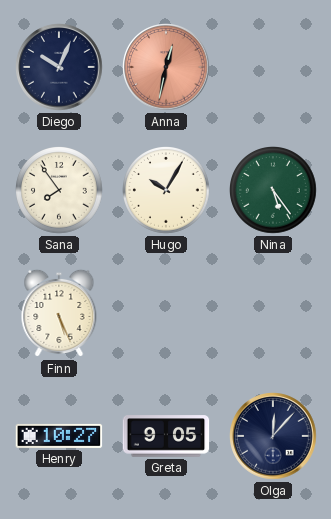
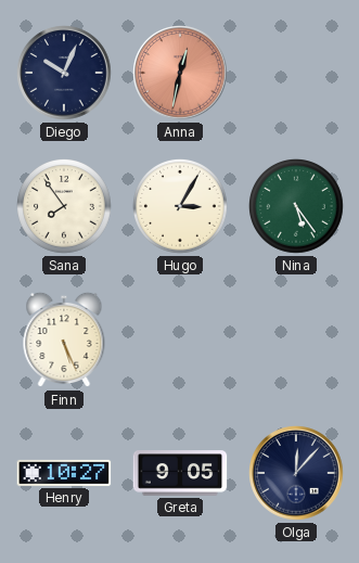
Hugo: 10:05 -> 3:05
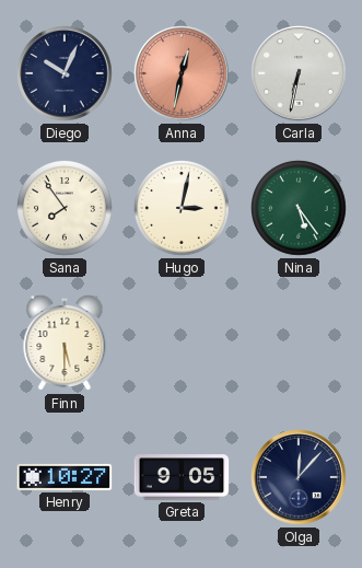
Carla: none -> 6:32
Hugo: 3:05 -> 3:02
Finn: 5:26 -> 5:30
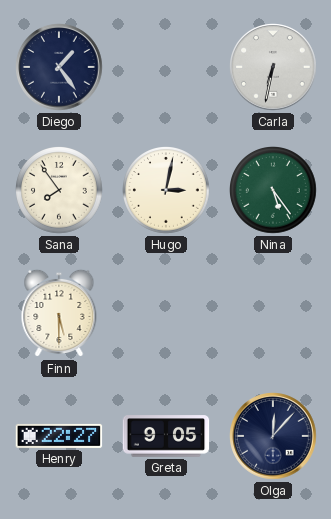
Diego: 10:04 -> 1:24
Anna: 12:32 -> none
Henry: 10:27 -> 22:27
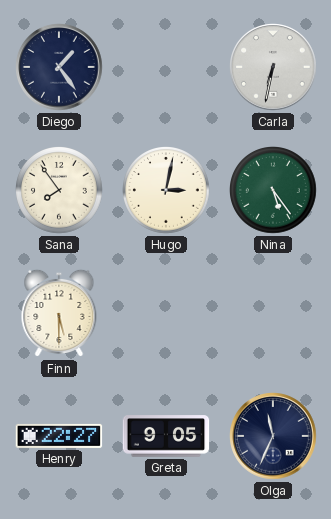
Olga: 12:07 -> 11:34
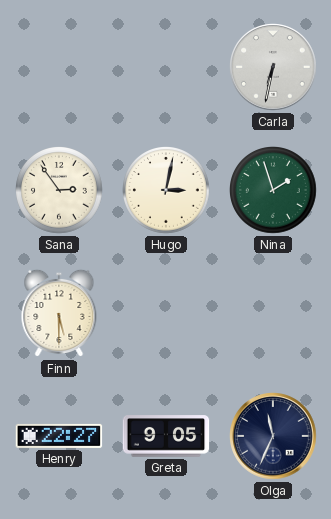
Diego: 1:24 -> none
Sana: 7:54 -> 2:54
Nina: 5:24 -> 1:57
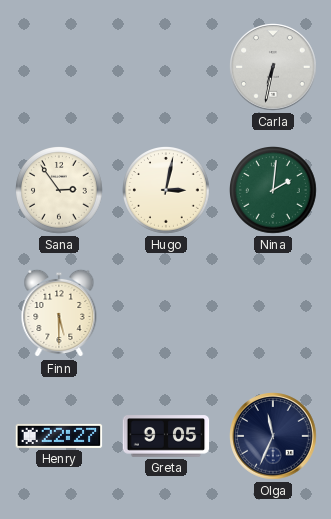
Nina: 1:57 -> 2:01
